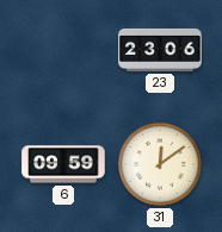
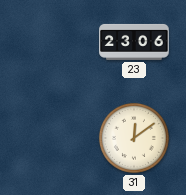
6: 09:59 -> none
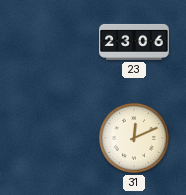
31: 12:09 -> 12:11
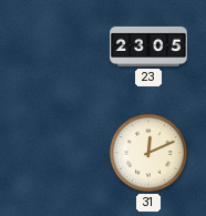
23: 23:06 -> 23:05
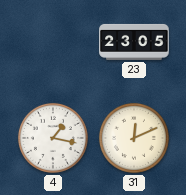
4: none -> 1:17
